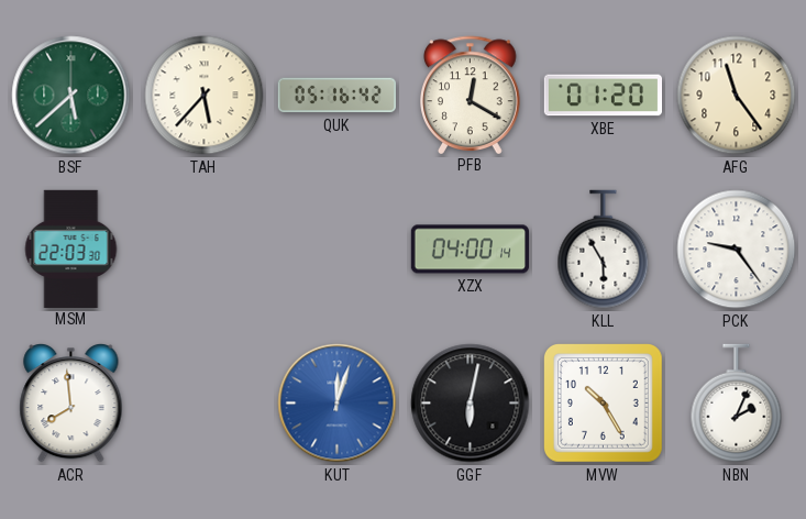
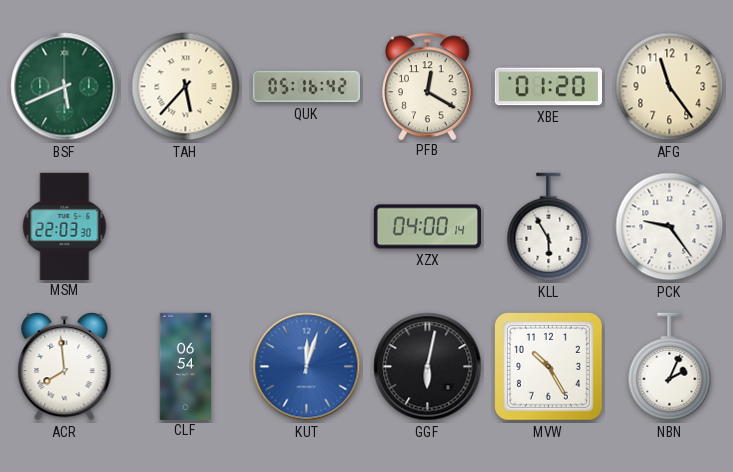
BSF: 5:38 -> 5:41
CLF: none -> 06:54
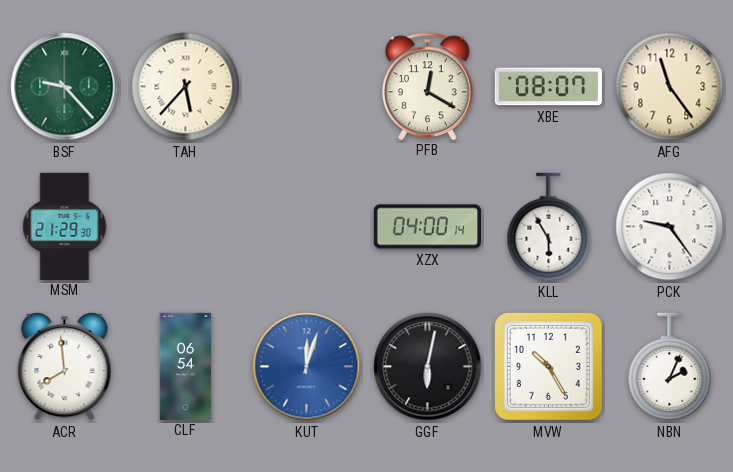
BSF: 5:41 -> 9:23
QUK: 05:16 -> none
XBE: 01:20 -> 08:07
MSM: 22:03 -> 21:29
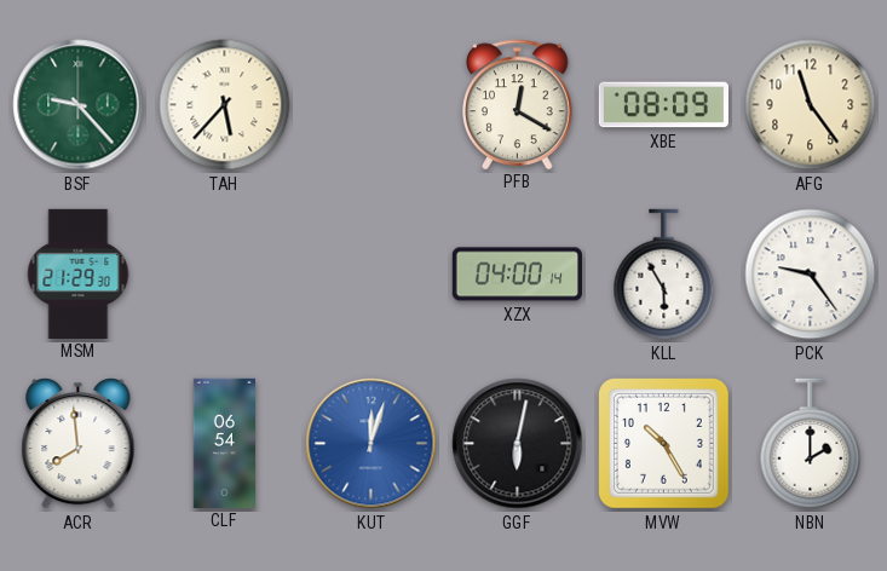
XBE: 08:07 -> 08:09
NBN: 2:04 -> 2:00
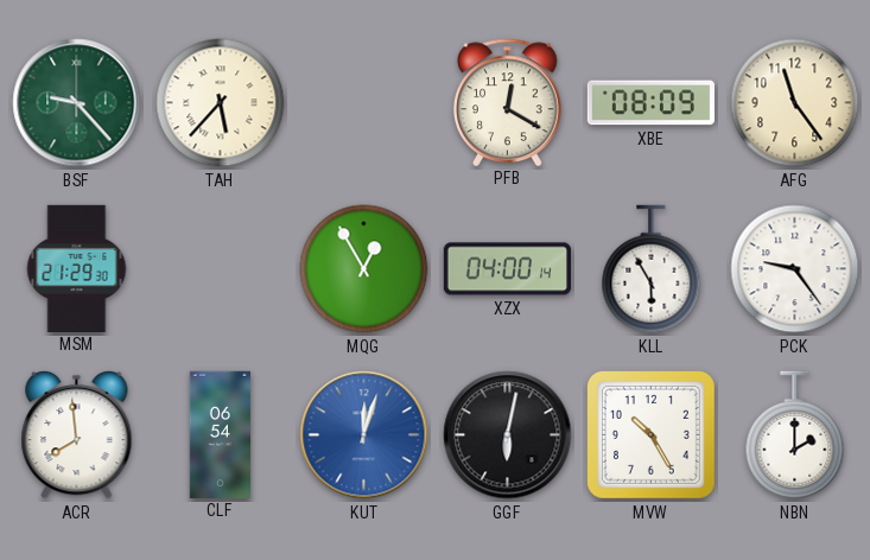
MQG: none -> 12:55
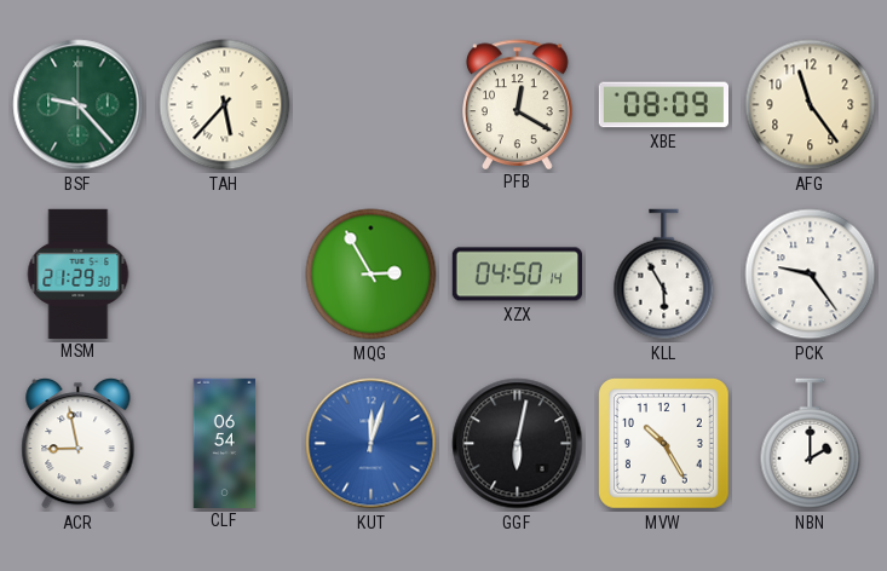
MQG: 12:55 -> 2:55
XZX: 04:00 -> 04:50
ACR: 7:59 -> 8:58
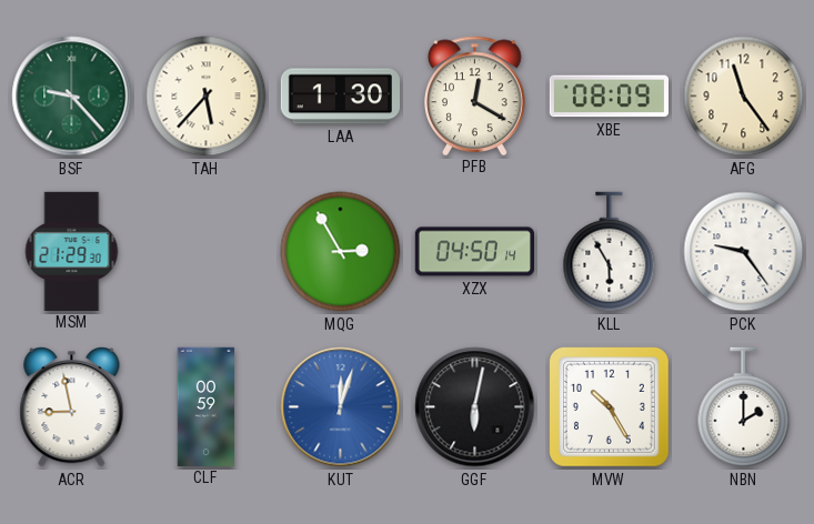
LAA: none -> 1:30
CLF: 06:54 -> 00:59
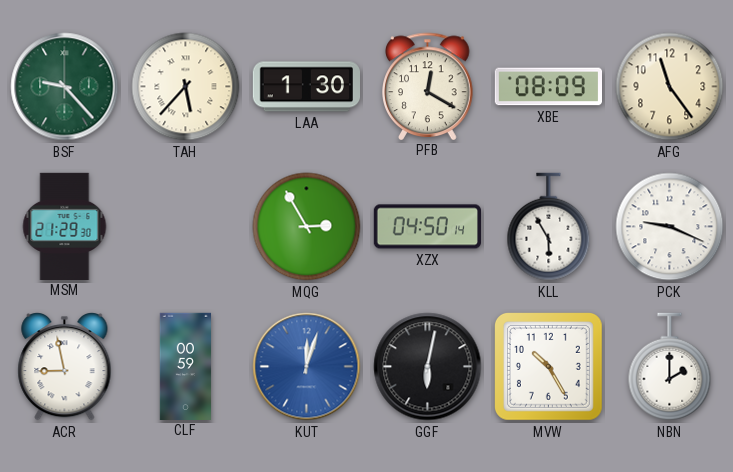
PCK: 9:24 -> 9:19
